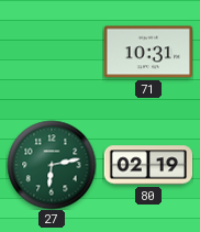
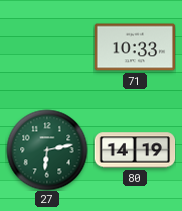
71: 10:31 -> 10:33
80: 02:19 -> 14:19
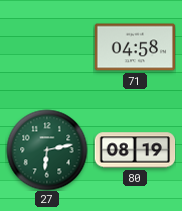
71: 10:33 -> 04:58
80: 14:19 -> 08:19
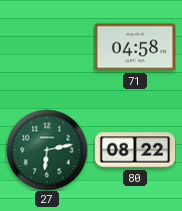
80: 08:19 -> 08:22
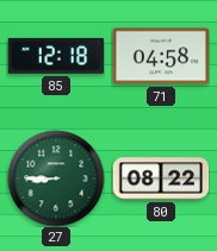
85: none -> 12:18
27: 6:13 -> 8:45
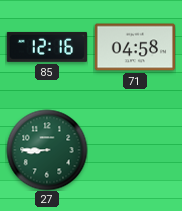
85: 12:18 -> 12:16
80: 08:22 -> none
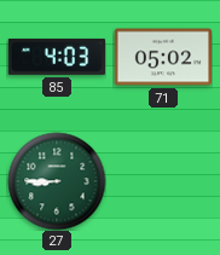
85: 12:16 -> 4:03
71: 04:58 -> 05:02
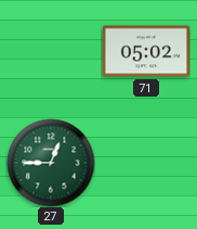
85: 4:03 -> none
27: 8:45 -> 12:45
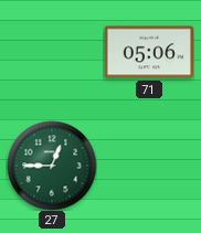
71: 05:02 -> 05:06
